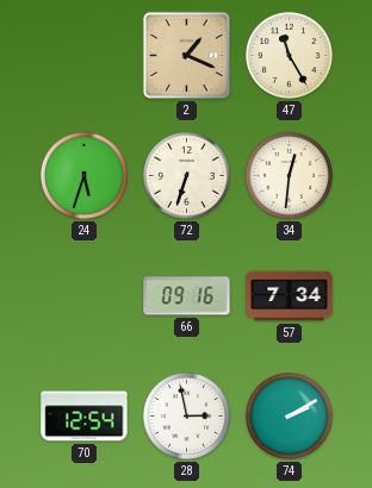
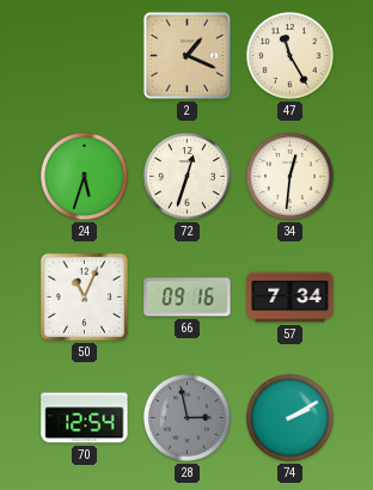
72: 6:33 -> 12:33
50: none -> 11:04
28 dial: white -> grey
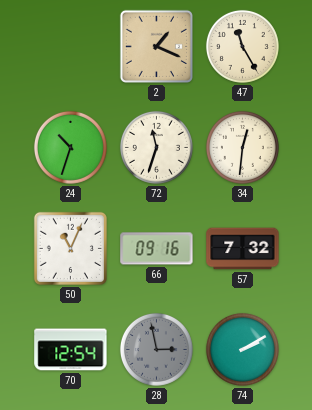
24: 5:33 -> 10:33
72: 12:33 -> 11:33
57: 7:34 -> 7:32
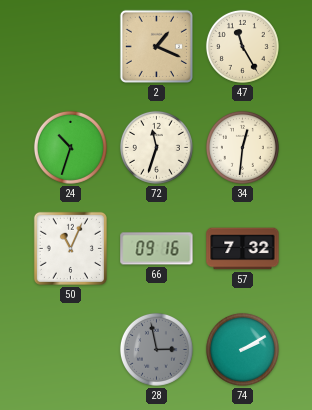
70: 12:54 -> none
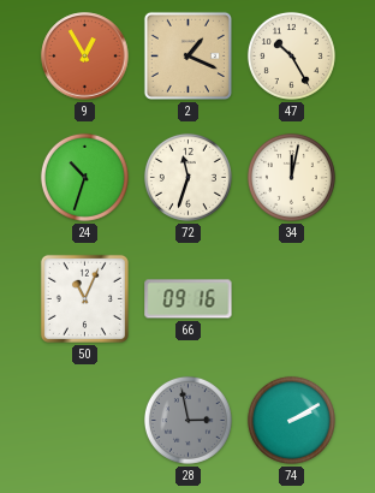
9: none -> 12:55
47: 11:25 -> 10:25
34: 12:31 -> 12:02
57: 7:32 -> none
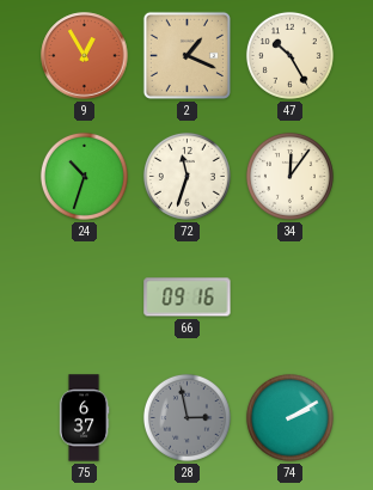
34: 12:02 -> 12:06
50: 11:04 -> none
75: none -> 6:37
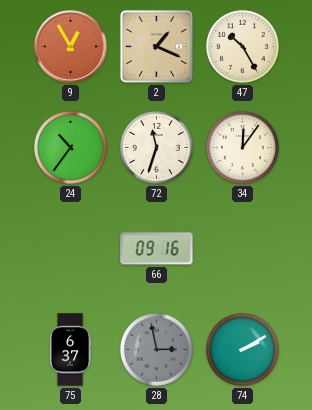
24: 10:33 -> 10:36
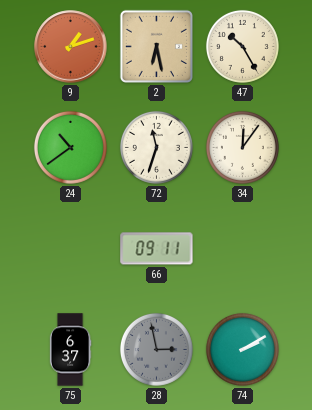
9: 12:55 -> 1:12
2: 1:19 -> 6:28
24: 10:36 -> 10:39
66: 09:16 -> 09:11
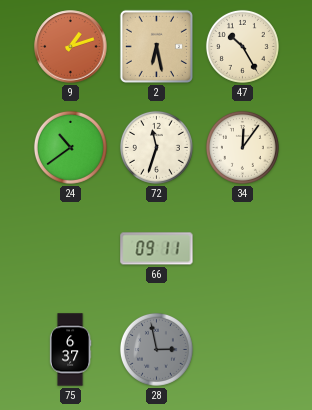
74: 2:10 -> none
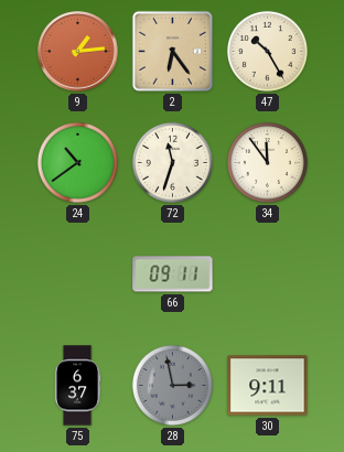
9: 1:12 -> 1:14
2: 6:28 -> 6:24
34: 12:06 -> 11:54
30: none -> 9:11
